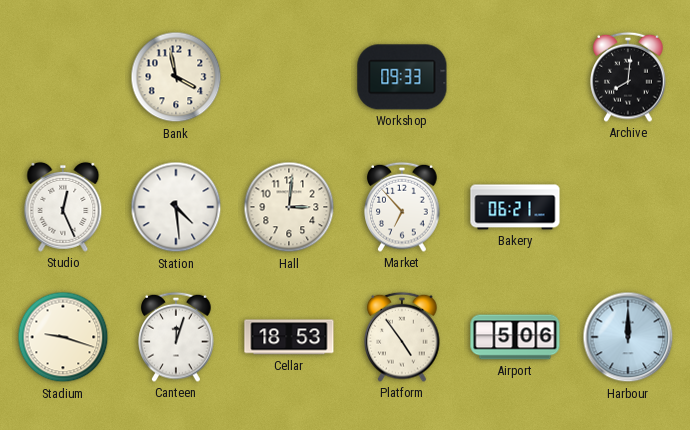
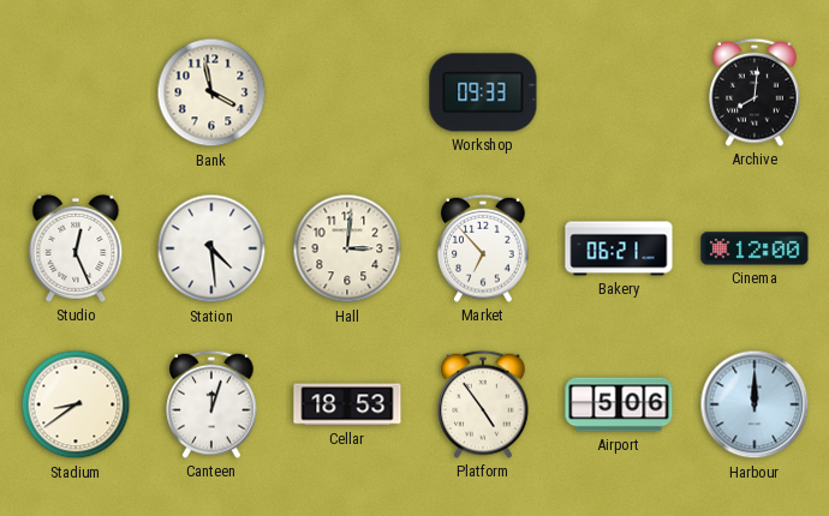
Cinema: none -> 12:00
Stadium: 9:18 -> 8:39
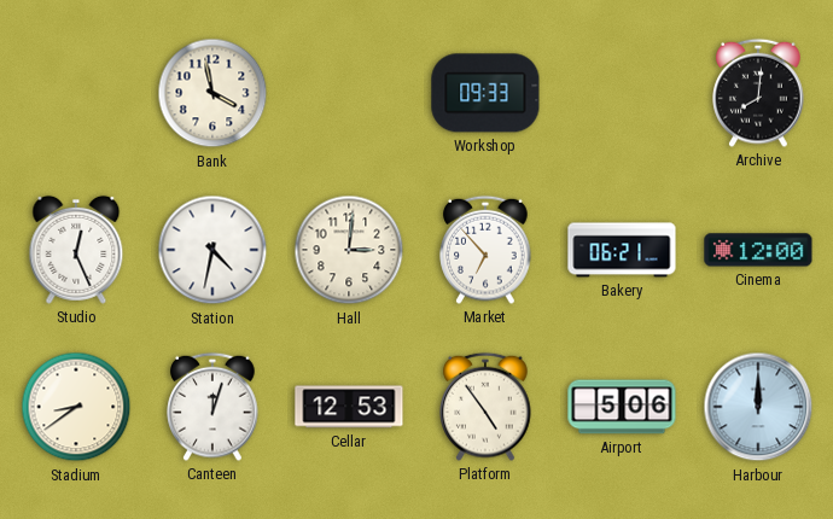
Station: 4:29 -> 4:32
Cellar: 18:53 -> 12:53
